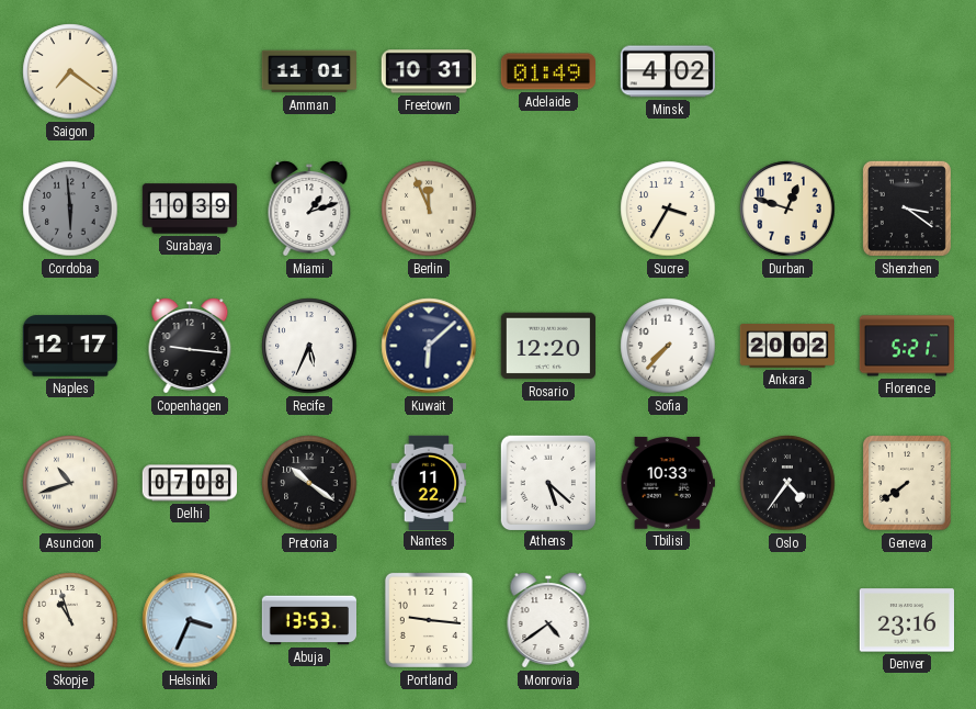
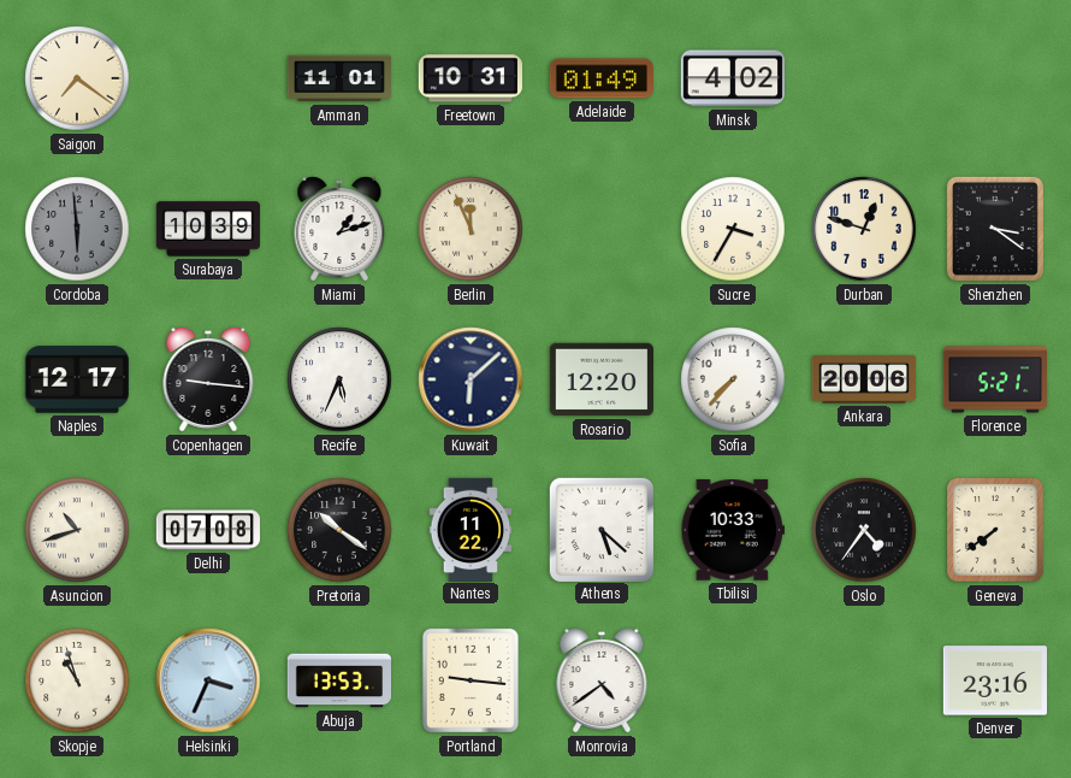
Ankara: 20:02 -> 20:06
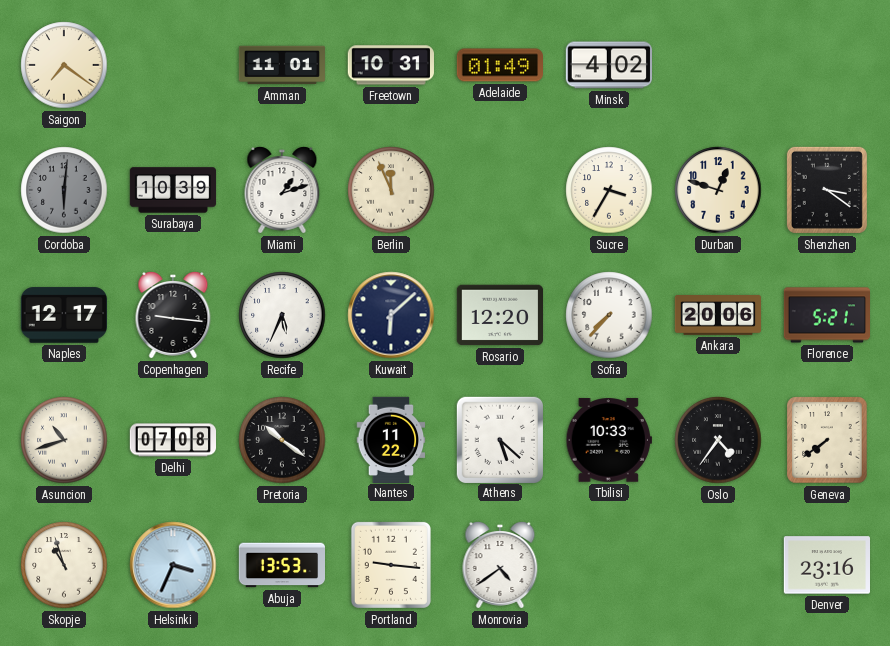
Cordoba: 5:59 -> 6:01
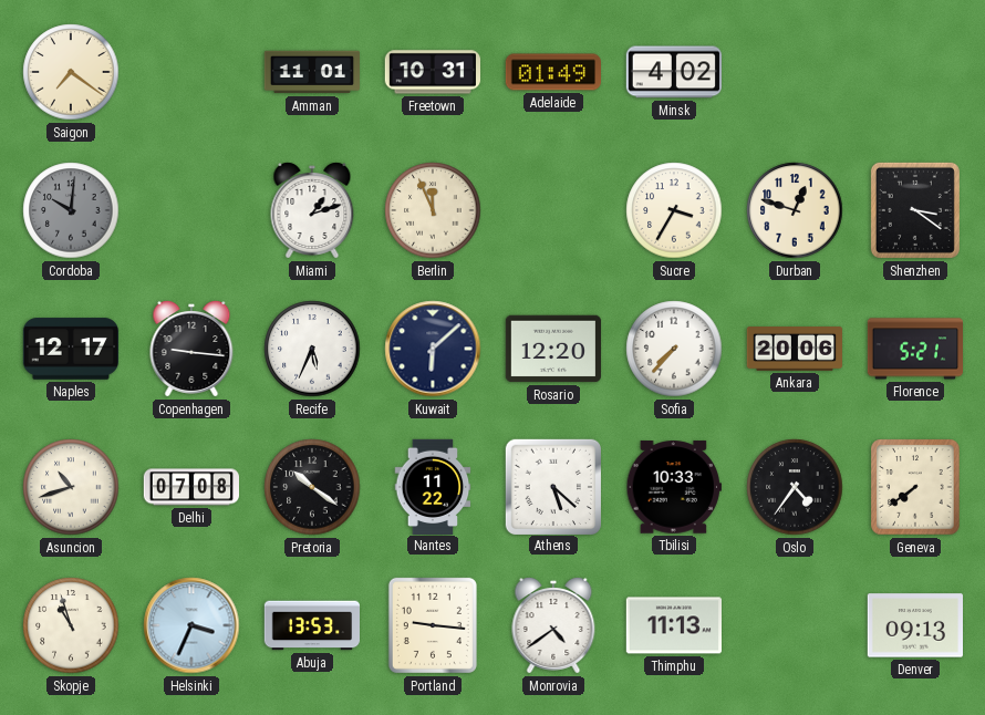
Cordoba: 6:01 -> 10:01
Surabaya: 10:39 -> none
Thimphu: none -> 11:13
Denver: 23:16 -> 09:13
